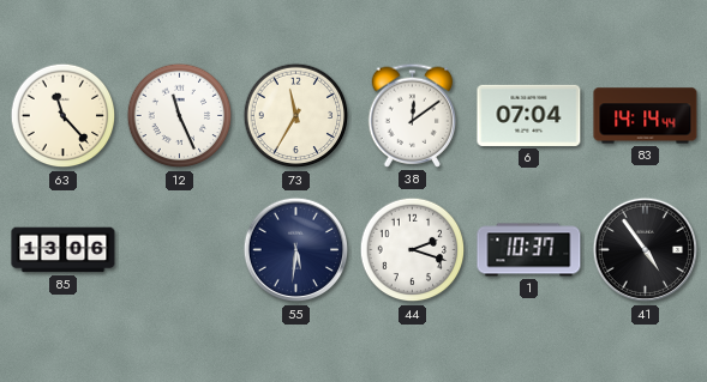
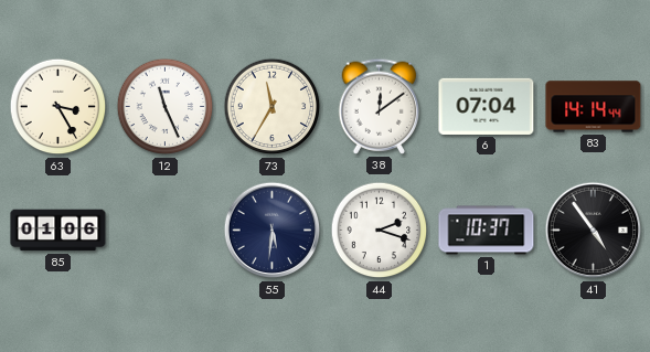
63: 11:23 -> 3:25
85: 13:06 -> 01:06
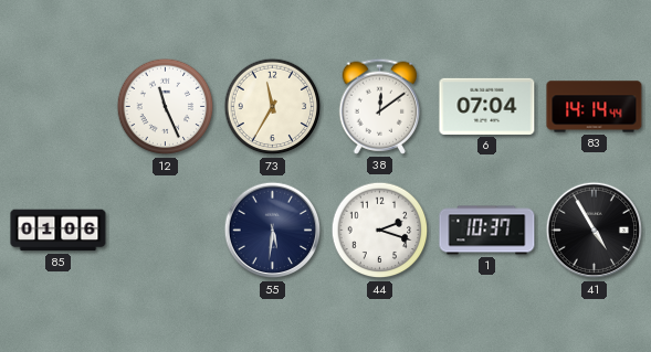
63: 3:25 -> none
41: 4:54 -> 4:55
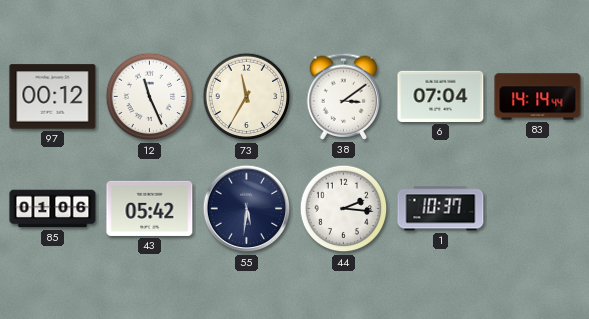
97: none -> 00:12
38: 12:09 -> 3:09
43: none -> 05:42
44: 2:18 -> 2:16
41: 4:55 -> none
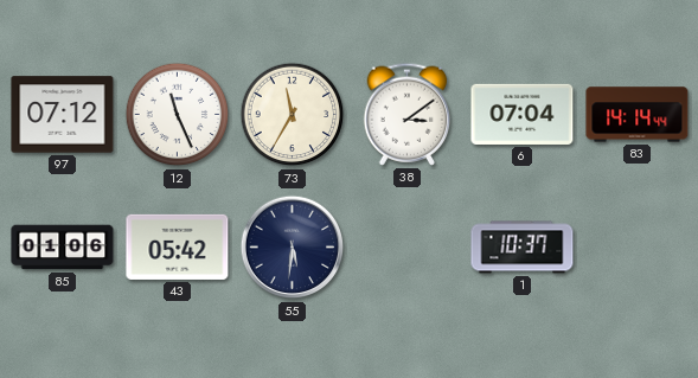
97: 00:12 -> 07:12
44: 2:16 -> none
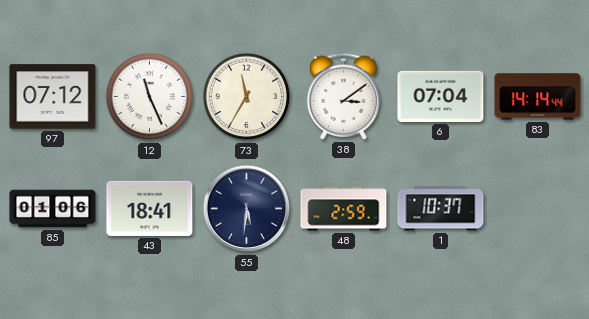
43: 05:42 -> 18:41
48: none -> 2:59
